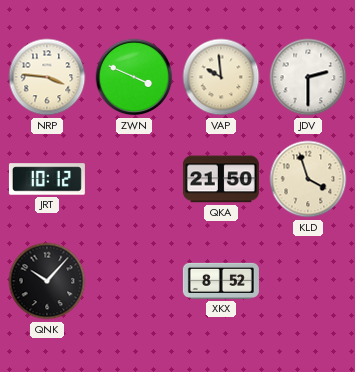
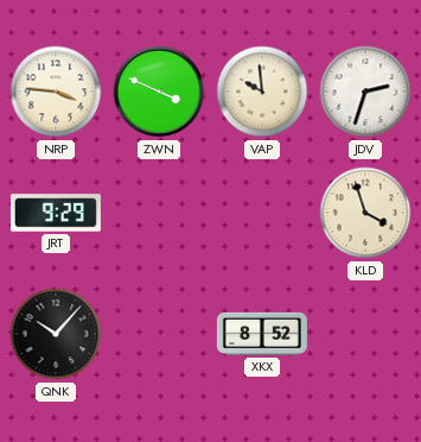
JDV: 2:30 -> 2:33
JRT: 10:12 -> 9:29
QKA: 21:50 -> none
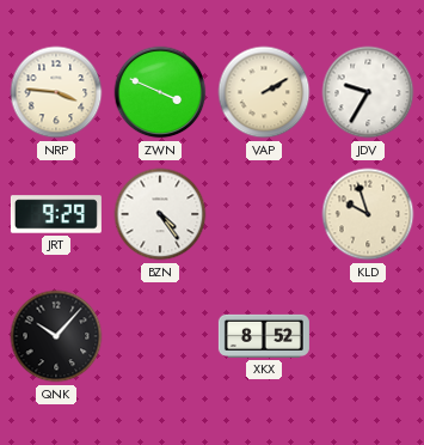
VAP: 9:59 -> 2:10
JDV: 2:33 -> 9:35
BZN: none -> 4:24
KLD: 3:57 -> 9:57
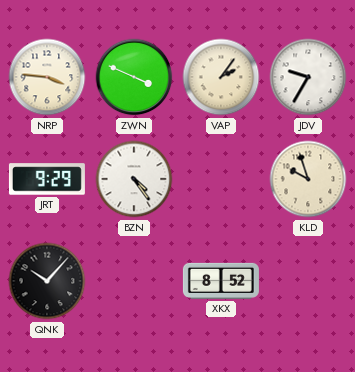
VAP: 2:10 -> 2:06
